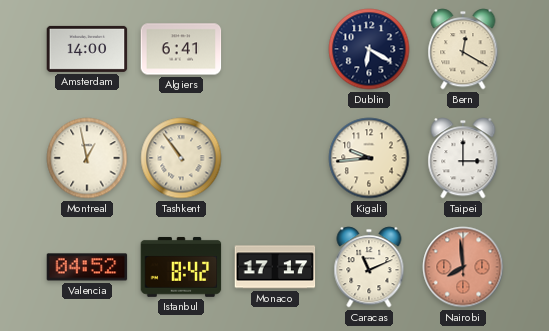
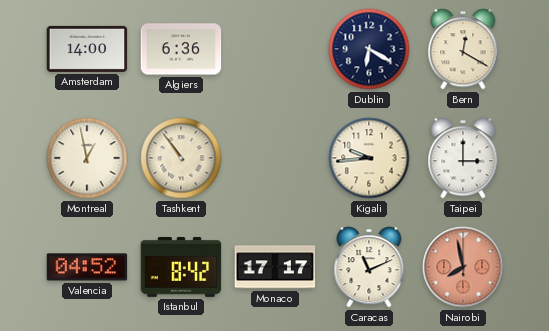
Algiers: 6:41 -> 6:36
Nairobi: 7:59 -> 7:58
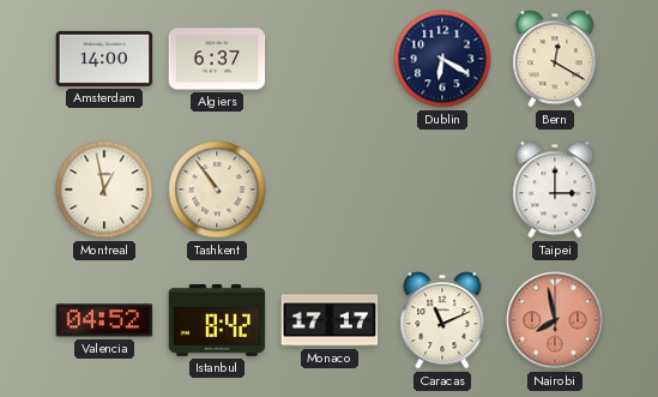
Algiers: 6:36 -> 6:37
Kigali: 9:44 -> none
